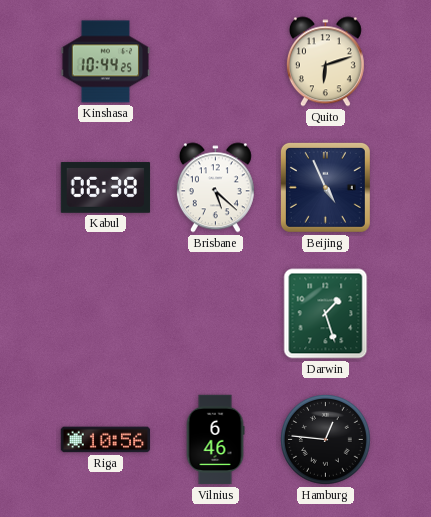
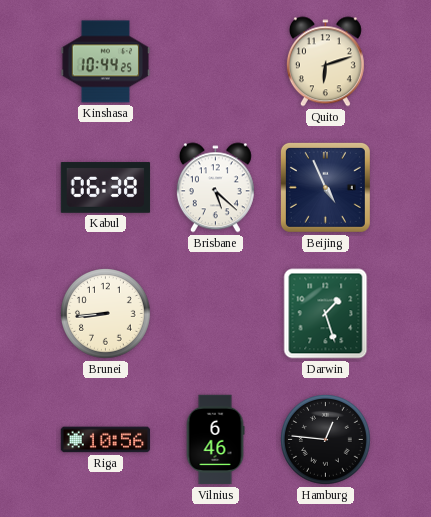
Brunei: none -> 8:44
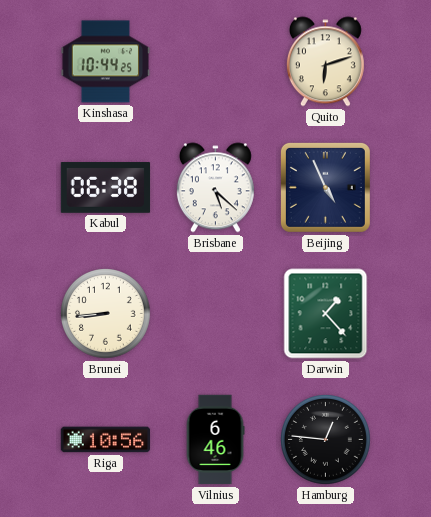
Darwin: 1:27 -> 1:23
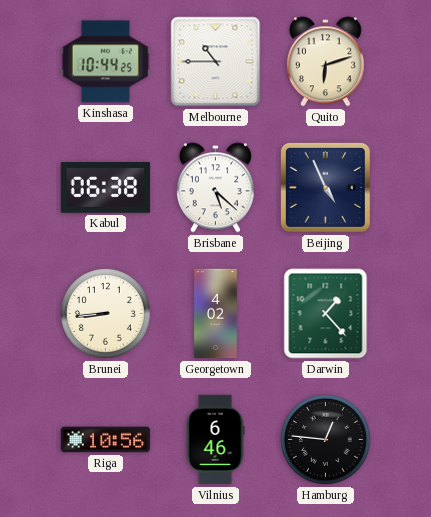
Melbourne: none -> 10:45
Georgetown: none -> 4:02
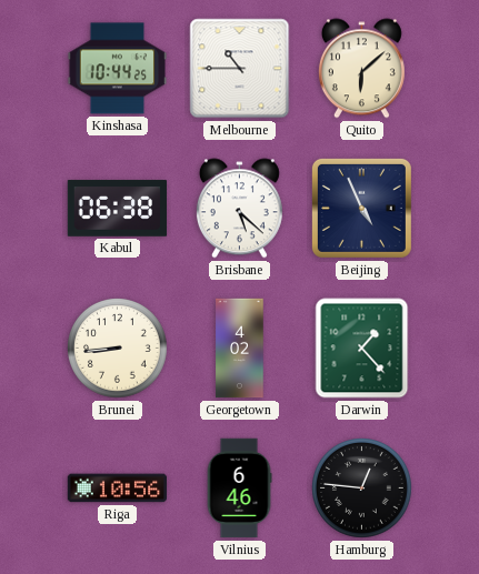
Quito: 6:12 -> 6:08
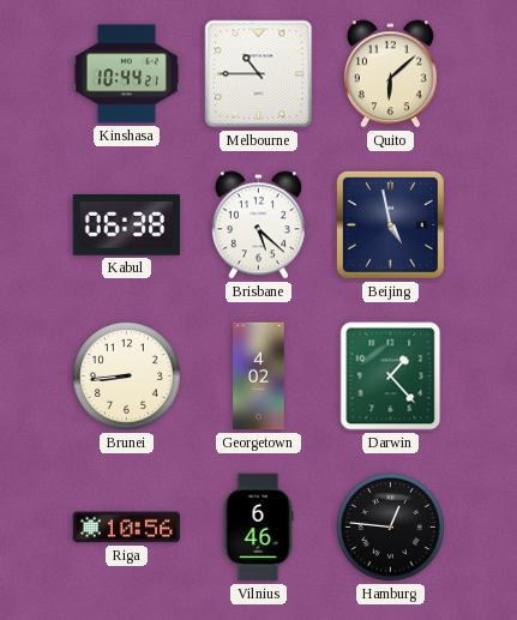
Kinshasa: 10:44:25 -> 10:44:21
Beijing: 4:56 -> 4:58
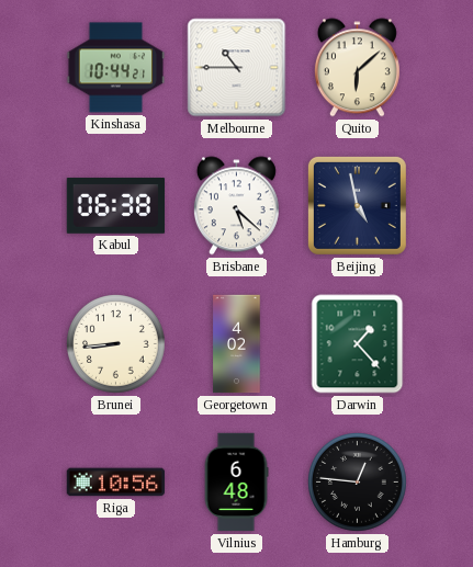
Vilnius: 6:46 -> 6:48
